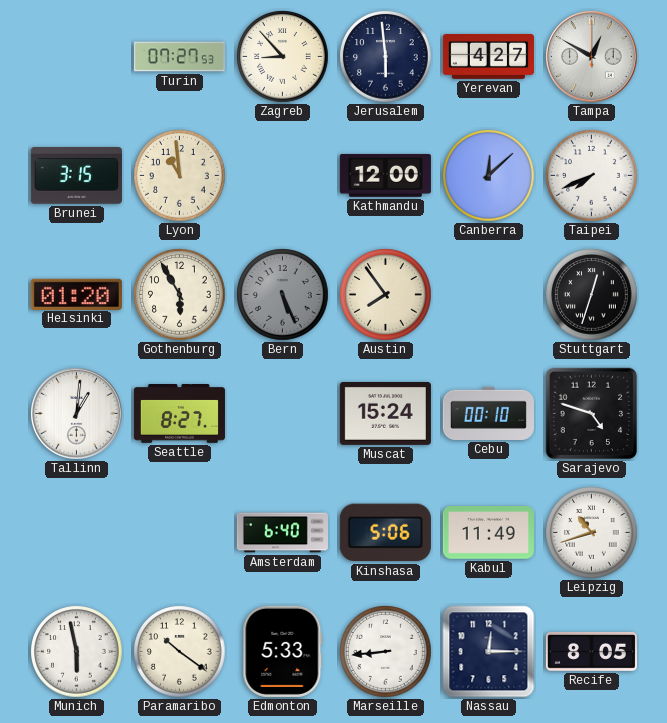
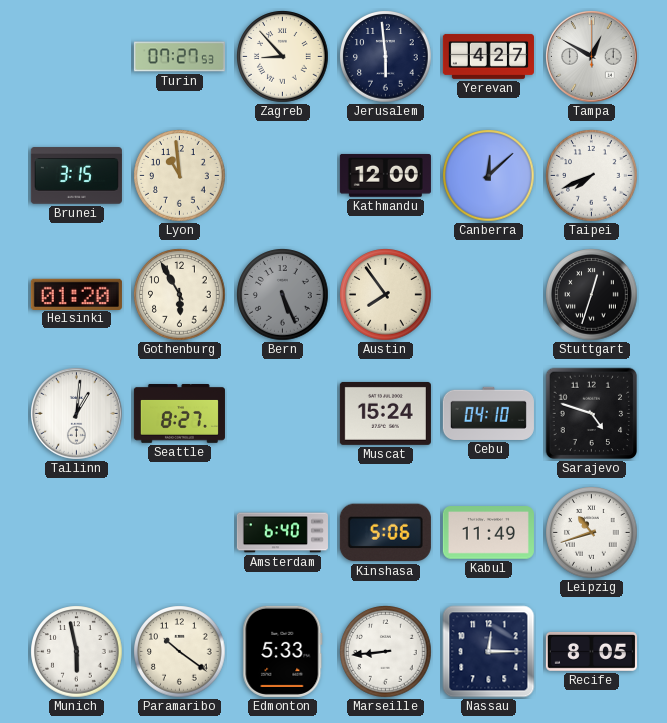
Cebu: 00:10 -> 04:10
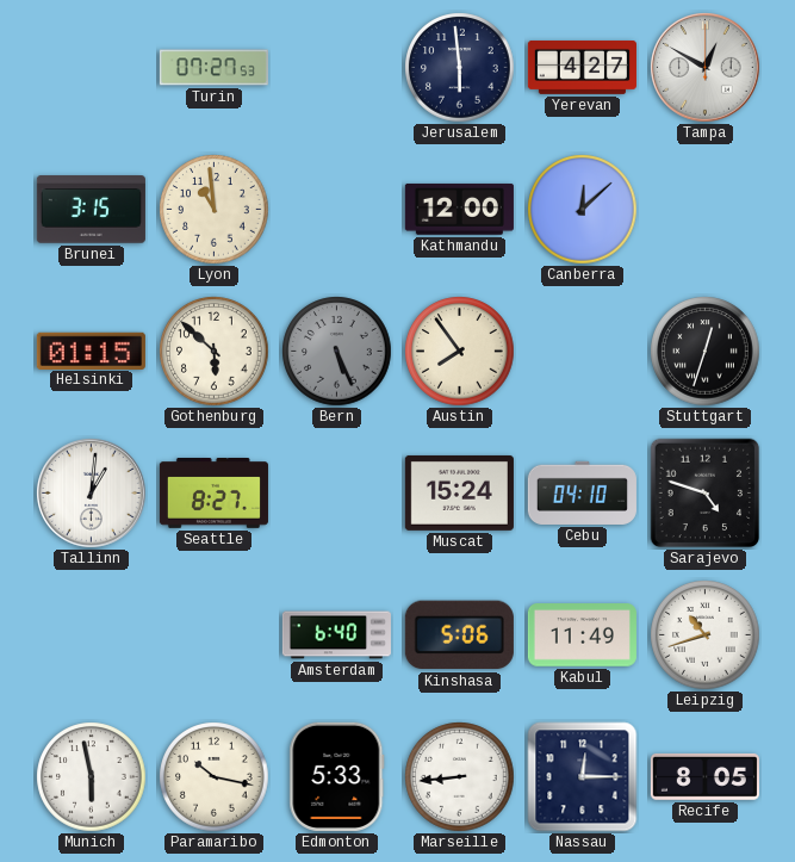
Zagreb: 8:53 -> none
Taipei: 7:41 -> none
Helsinki: 01:20 -> 01:15
Gothenburg: 5:55 -> 5:52
Paramaribo: 10:21 -> 10:17
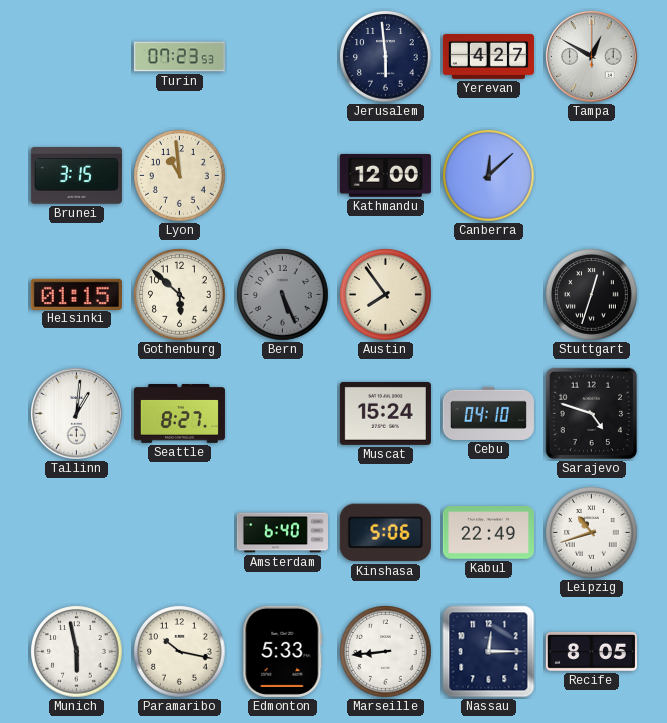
Turin: 07:27 -> 07:23
Kabul: 11:49 -> 22:49
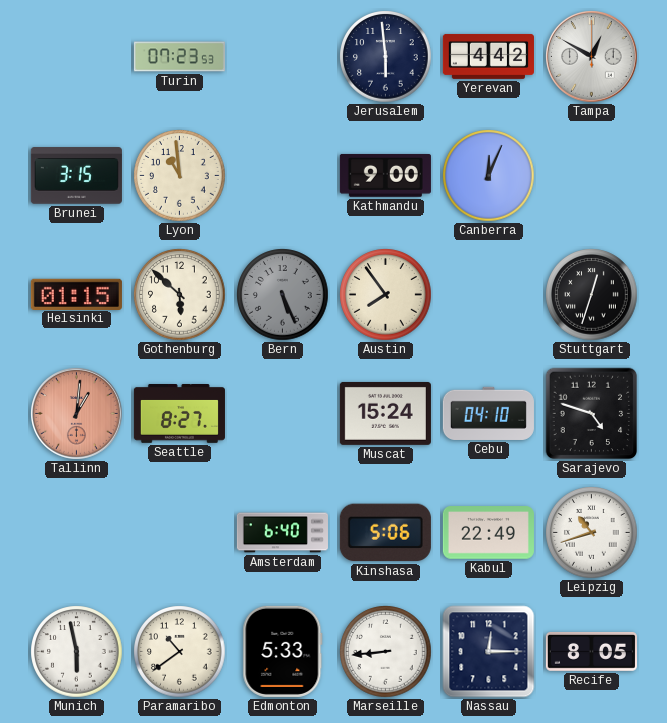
Yerevan: 4:27 -> 4:42
Kathmandu: 12:00 -> 9:00
Canberra: 12:08 -> 12:04
Tallinn dial: white -> salmon
Paramaribo: 10:17 -> 10:39
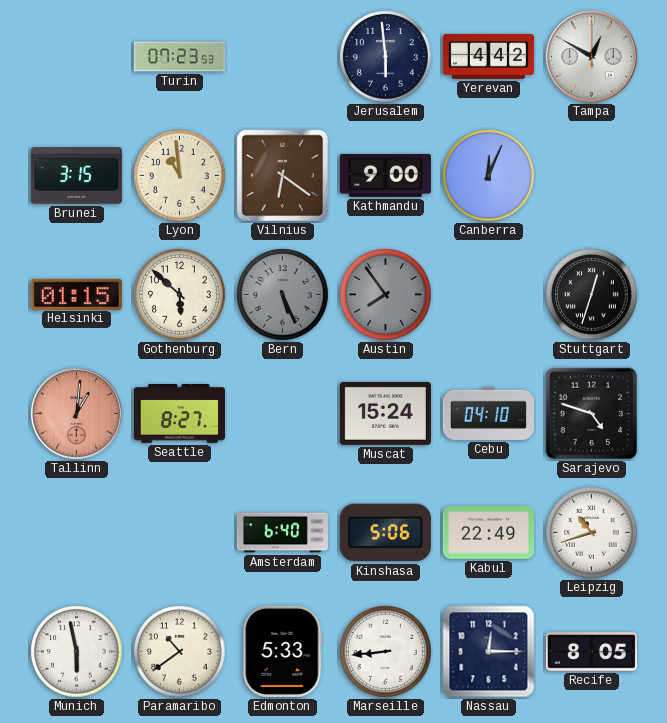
Vilnius: none -> 6:21
Austin dial: cream -> grey
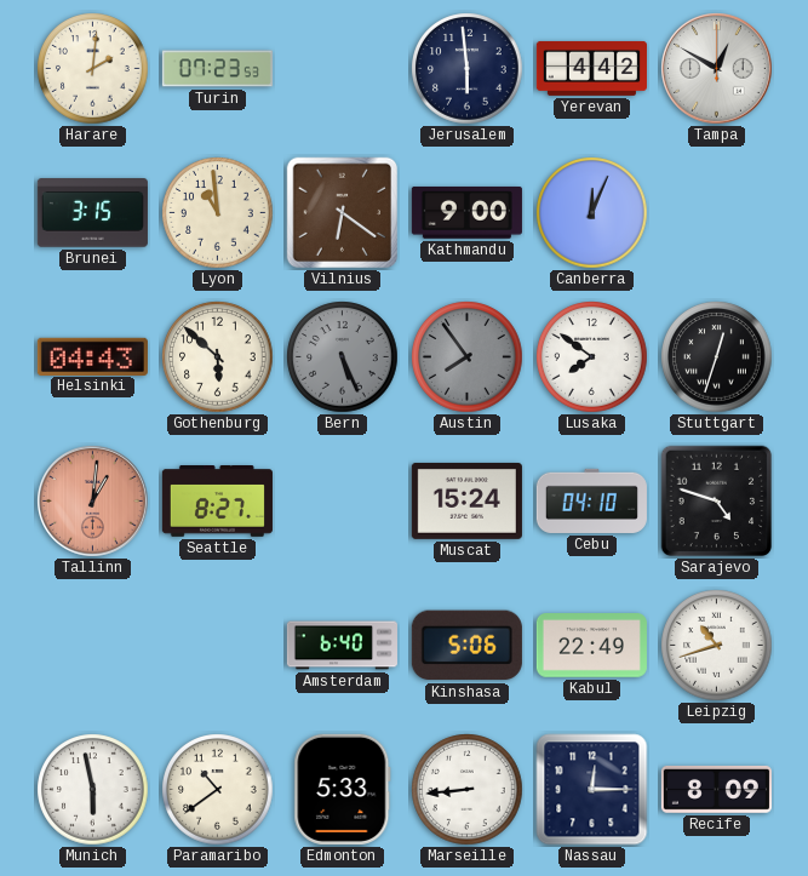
Harare: none -> 2:01
Helsinki: 01:15 -> 04:43
Lusaka: none -> 7:51
Recife: 8:05 -> 8:09
